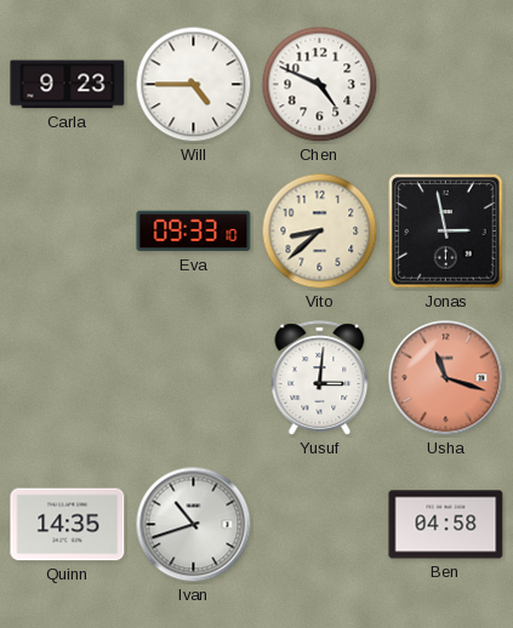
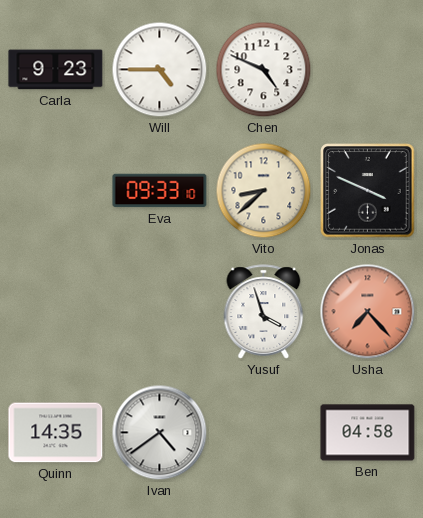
Jonas: 2:58 -> 3:49
Yusuf: 3:01 -> 3:57
Usha: 11:18 -> 7:23
Ivan: 10:42 -> 4:39
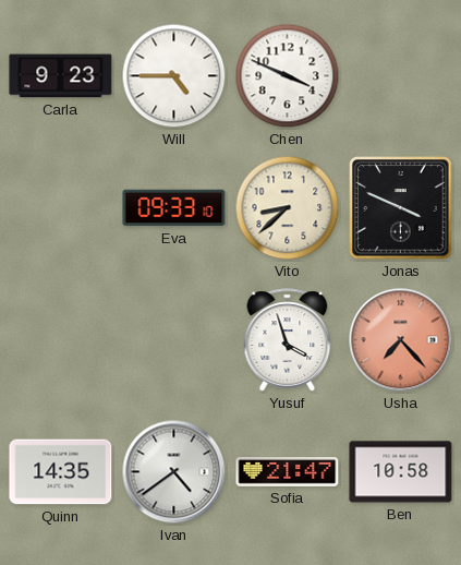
Chen: 4:49 -> 3:49
Sofia: none -> 21:47
Ben: 04:58 -> 10:58
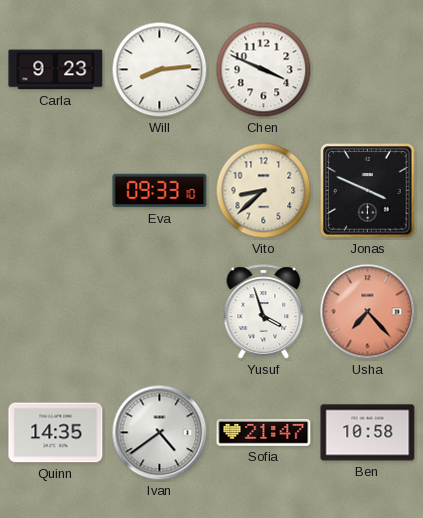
Will: 4:45 -> 8:14
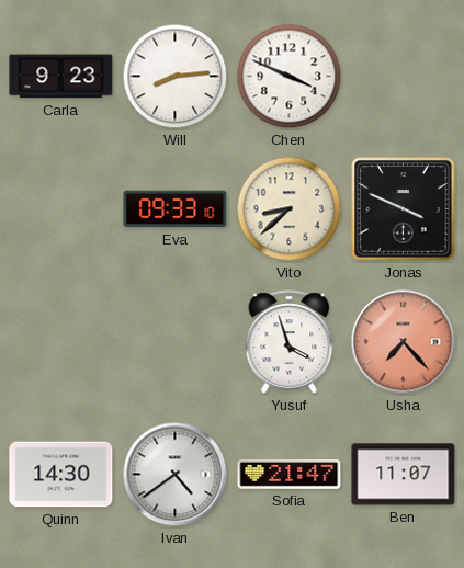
Quinn: 14:35 -> 14:30
Ben: 10:58 -> 11:07
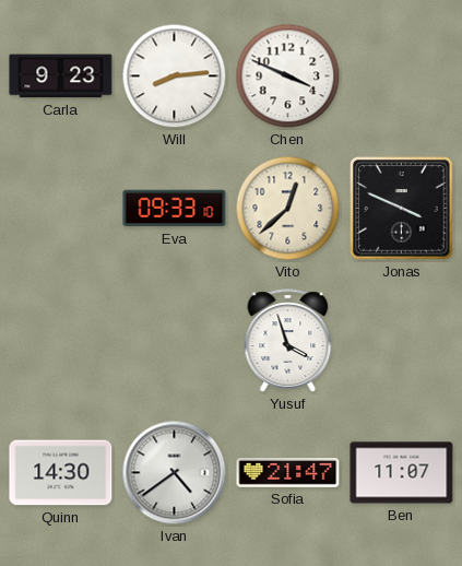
Vito: 8:38 -> 12:38
Usha: 7:23 -> none
